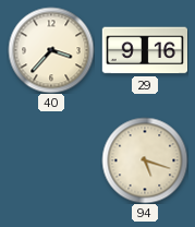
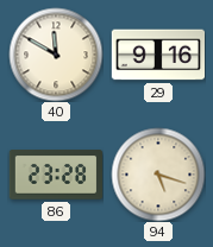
40: 3:37 -> 11:50
86: none -> 23:28
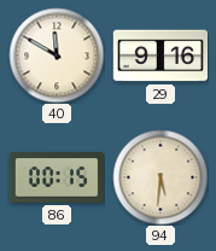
86: 23:28 -> 00:15
94: 5:18 -> 5:31
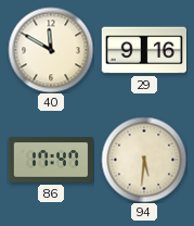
86: 00:15 -> 17:47
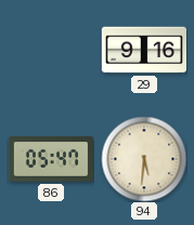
40: 11:50 -> none
86: 17:47 -> 05:47
